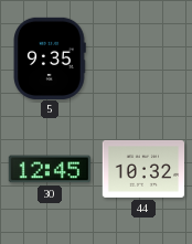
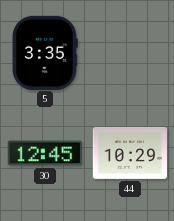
5: 9:35 -> 3:35
44: 10:32 -> 10:29
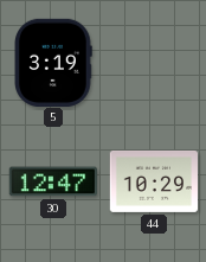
5: 3:35 -> 3:19
30: 12:45 -> 12:47
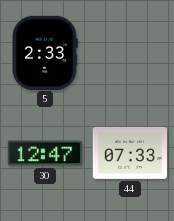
5: 3:19 -> 2:33
44: 10:29 -> 07:33
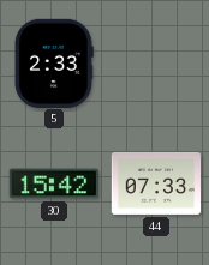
30: 12:47 -> 15:42
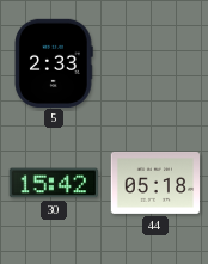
44: 07:33 -> 05:18
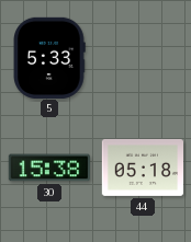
5: 2:33 -> 5:33
30: 15:42 -> 15:38
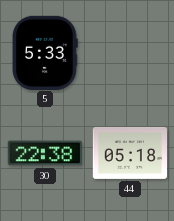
30: 15:38 -> 22:38
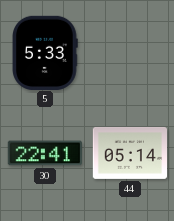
30: 22:38 -> 22:41
44: 05:18 -> 05:14
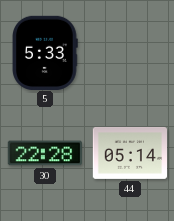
30: 22:41 -> 22:28
